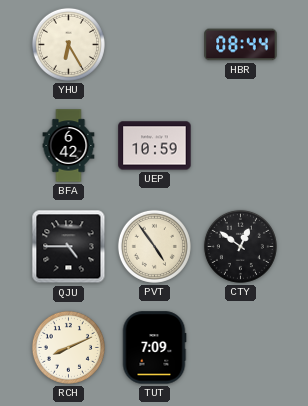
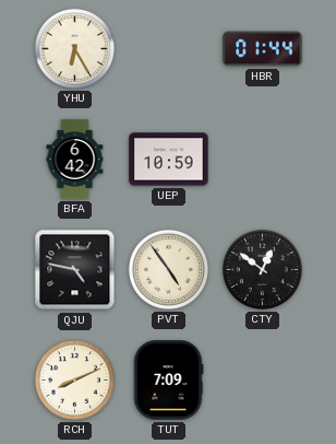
HBR: 08:44 -> 01:44
QJU: 4:45 -> 4:47
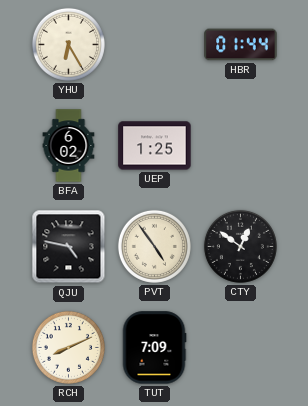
BFA: 6:42 -> 6:02
UEP: 10:59 -> 1:25
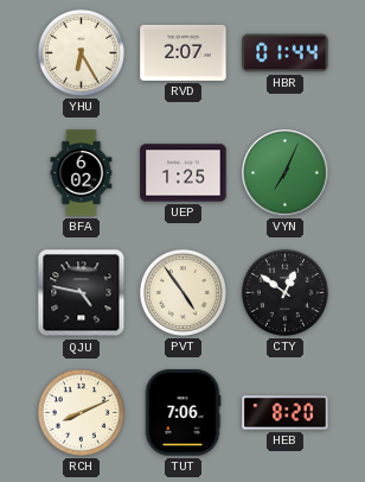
RVD: none -> 2:07
VYN: none -> 7:04
TUT: 7:09 -> 7:06
HEB: none -> 8:20
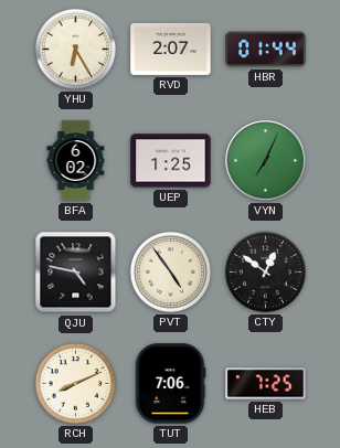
HEB: 8:20 -> 7:25
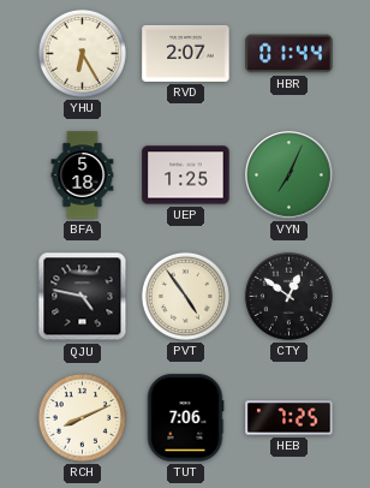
BFA: 6:02 -> 5:18
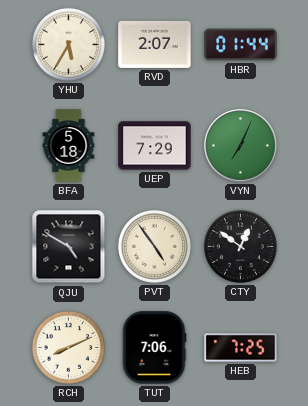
YHU: 6:25 -> 5:35
UEP: 1:25 -> 7:29
QJU: 4:47 -> 4:50
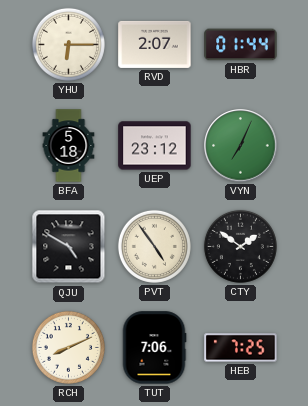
YHU: 5:35 -> 6:15
UEP: 7:29 -> 23:12
CTY: 12:51 -> 1:51
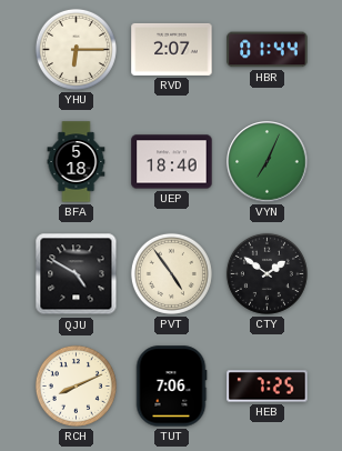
UEP: 23:12 -> 18:40
